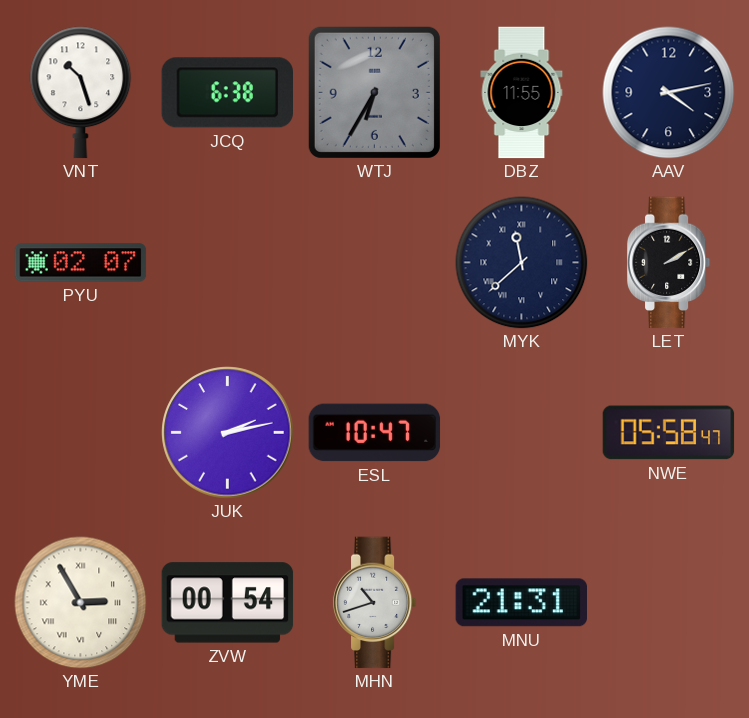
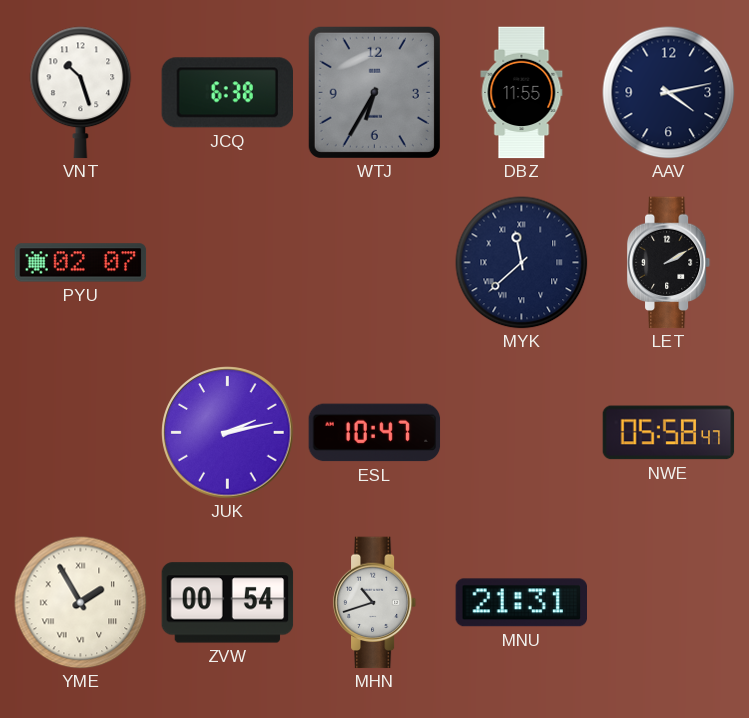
YME: 2:55 -> 1:55
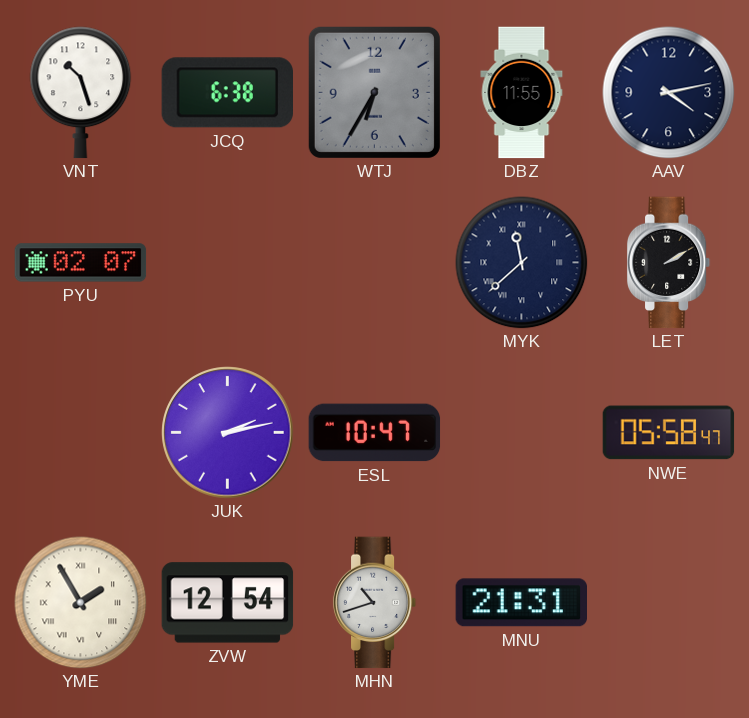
ZVW: 00:54 -> 12:54
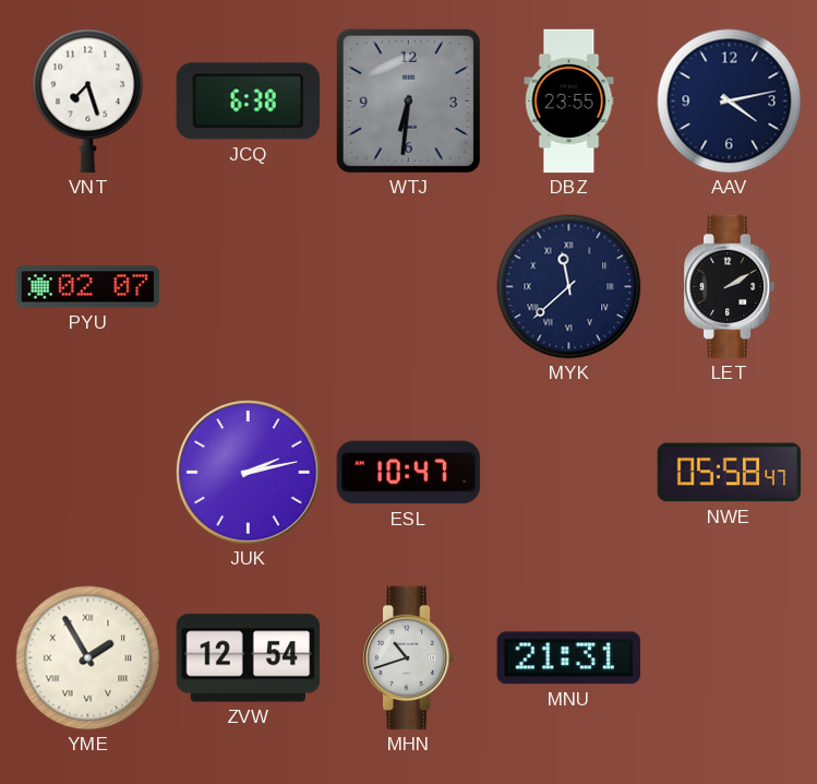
VNT: 10:27 -> 7:27
WTJ: 6:35 -> 6:31
DBZ: 11:55 -> 23:55
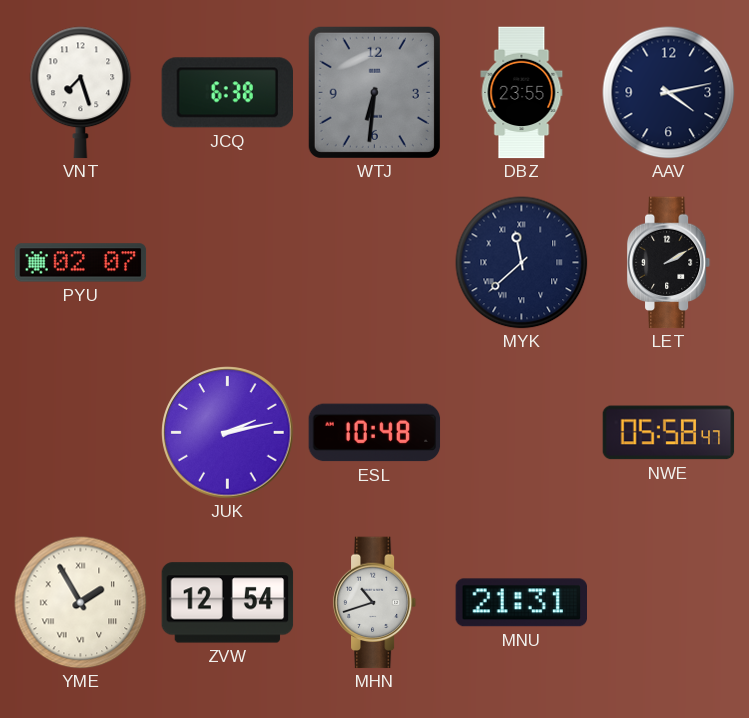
ESL: 10:47 -> 10:48
